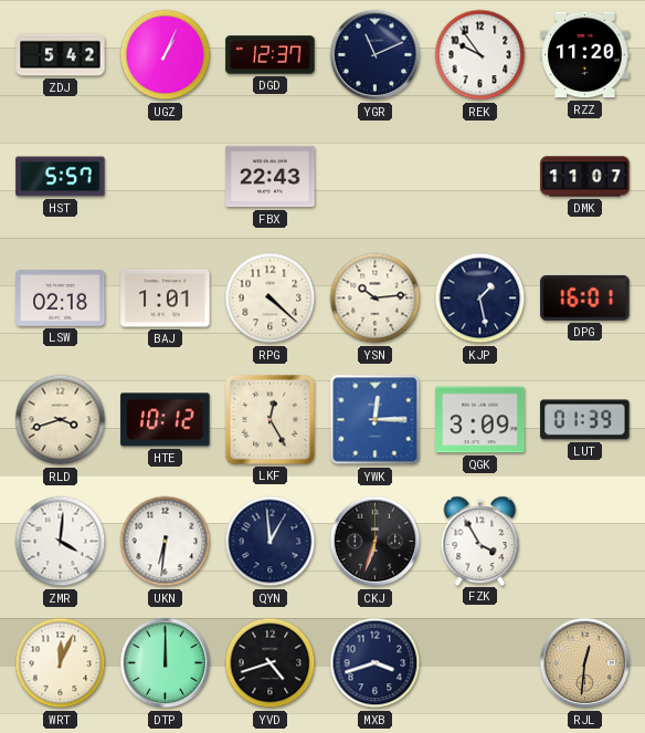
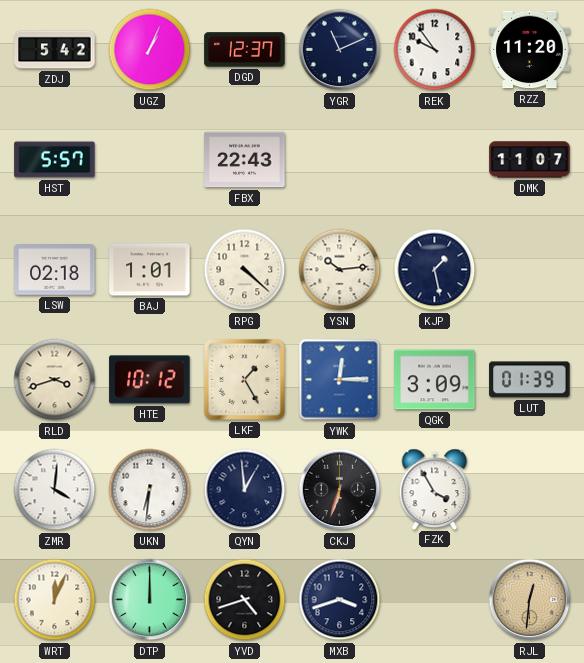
DPG: 16:01 -> none
LKF: 12:25 -> 1:25
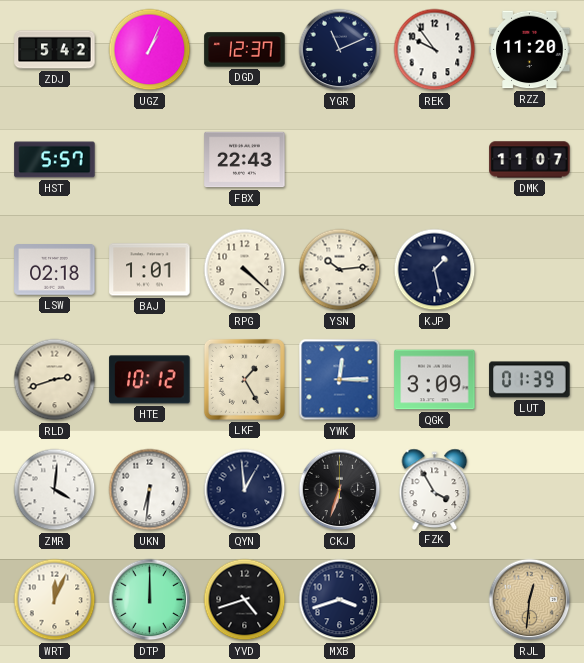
RLD: 3:42 -> 2:42
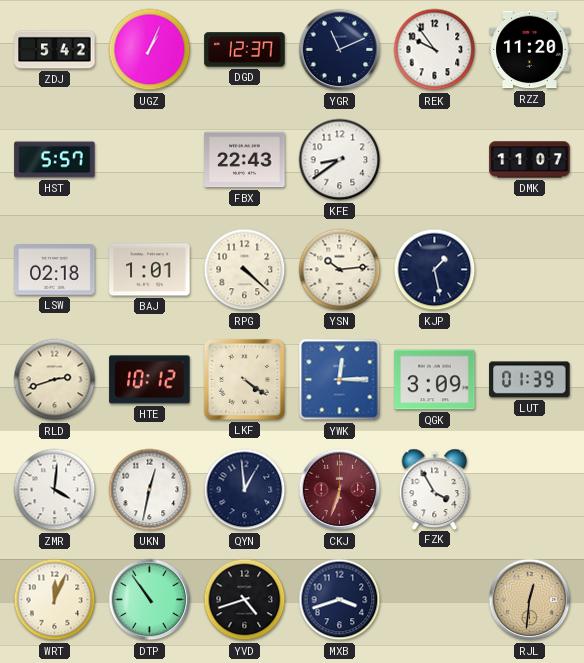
KFE: none -> 8:39
LKF: 1:25 -> 4:21
UKN: 6:31 -> 12:32
CKJ dial: black -> burgundy
DTP: 12:00 -> 10:54
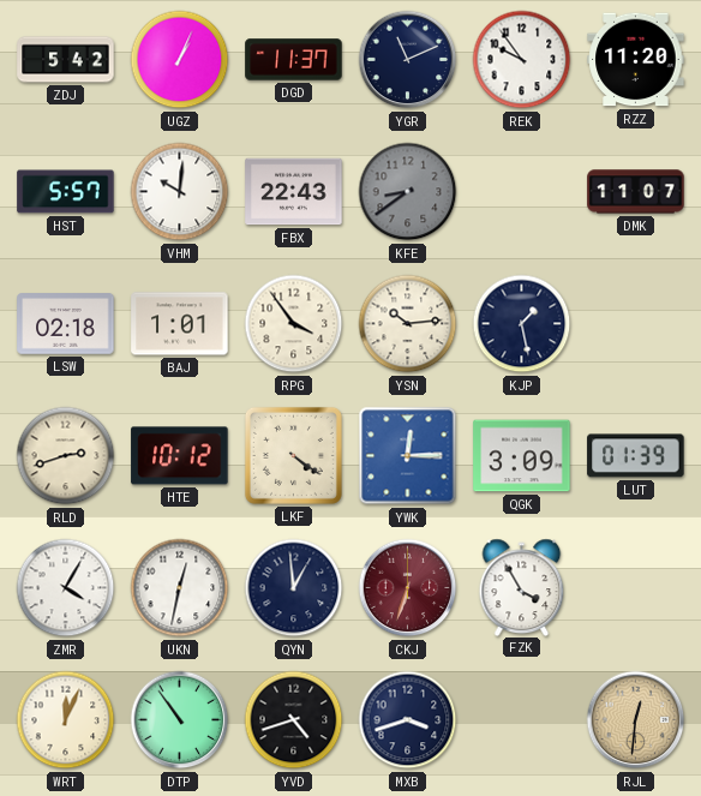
DGD: 12:37 -> 11:37
VHM: none -> 10:01
KFE dial: white -> grey
RPG: 4:22 -> 3:54
ZMR: 4:01 -> 4:05
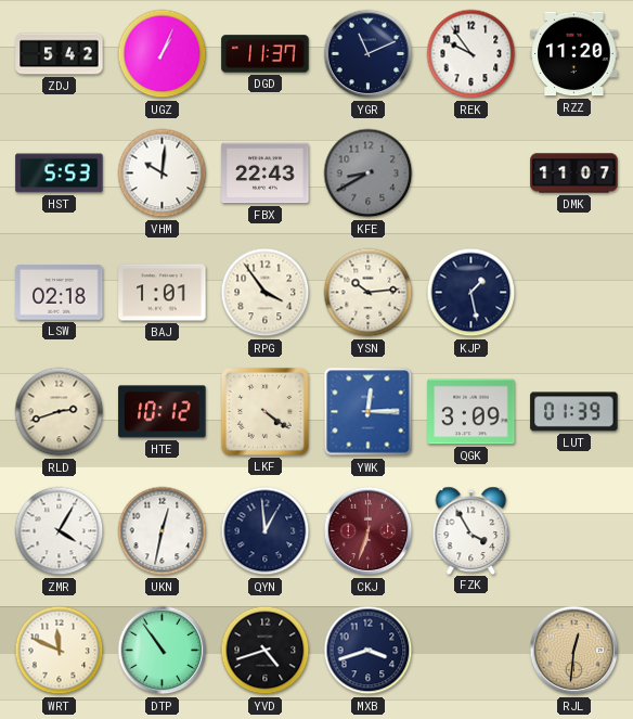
HST: 5:57 -> 5:53
KFE: 8:39 -> 8:40
WRT: 12:04 -> 11:49
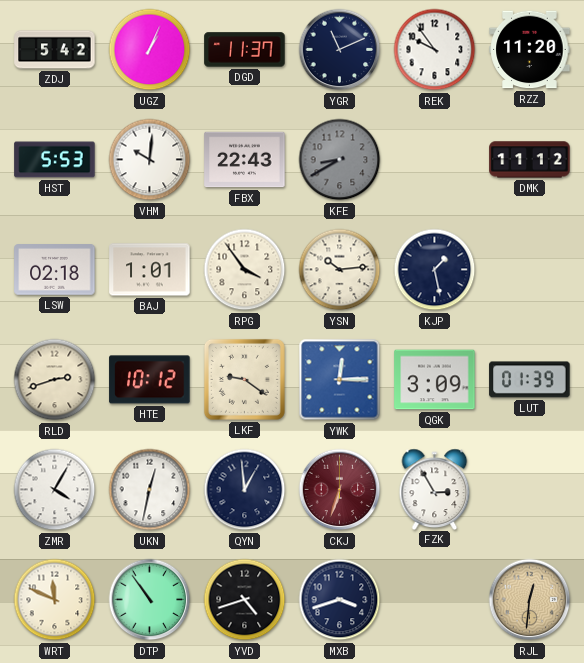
DMK: 11:07 -> 11:12
LKF: 4:21 -> 9:21
FZK: 3:55 -> 2:55
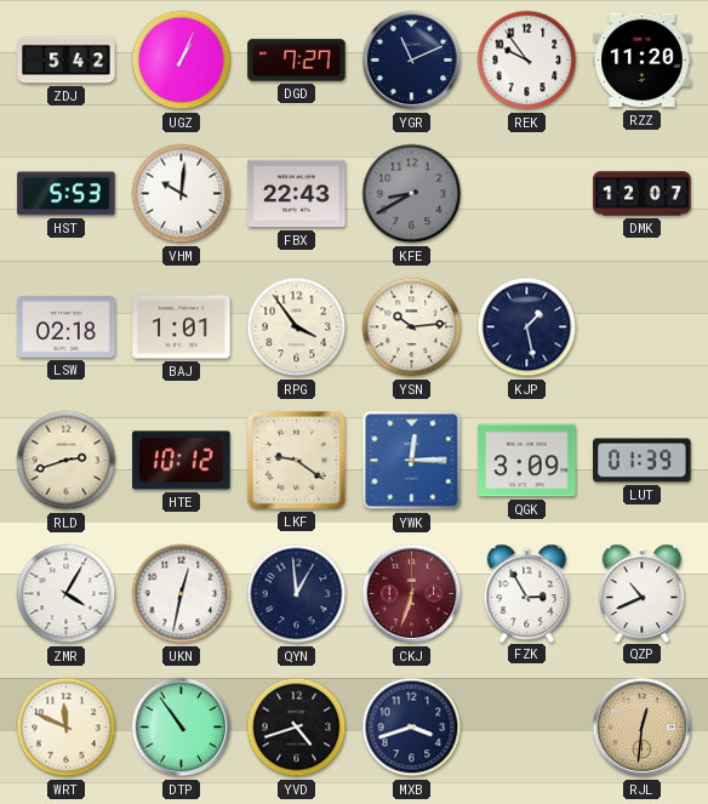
DGD: 11:37 -> 7:27
DMK: 11:12 -> 12:07
QZP: none -> 10:41
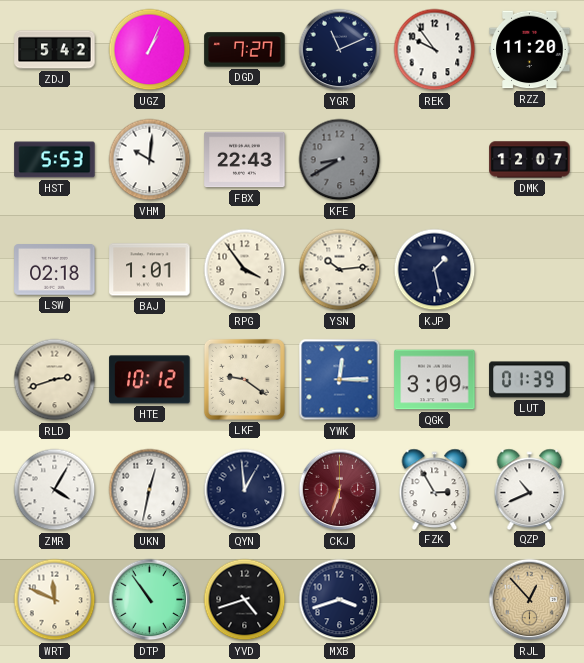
RJL: 12:31 -> 12:53
